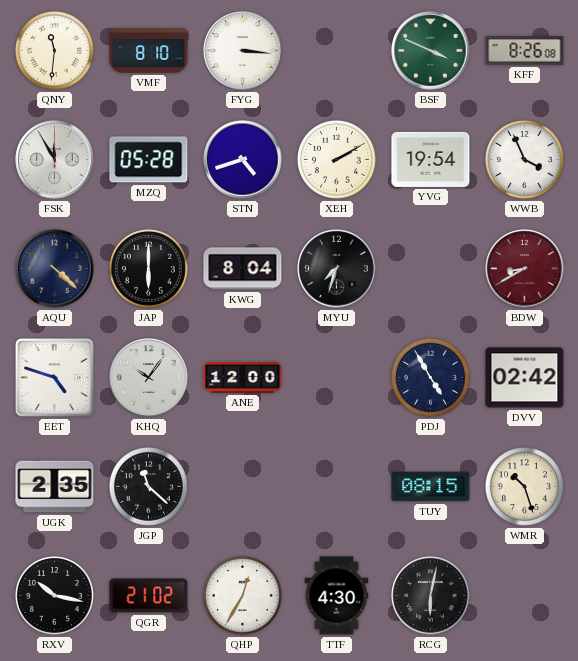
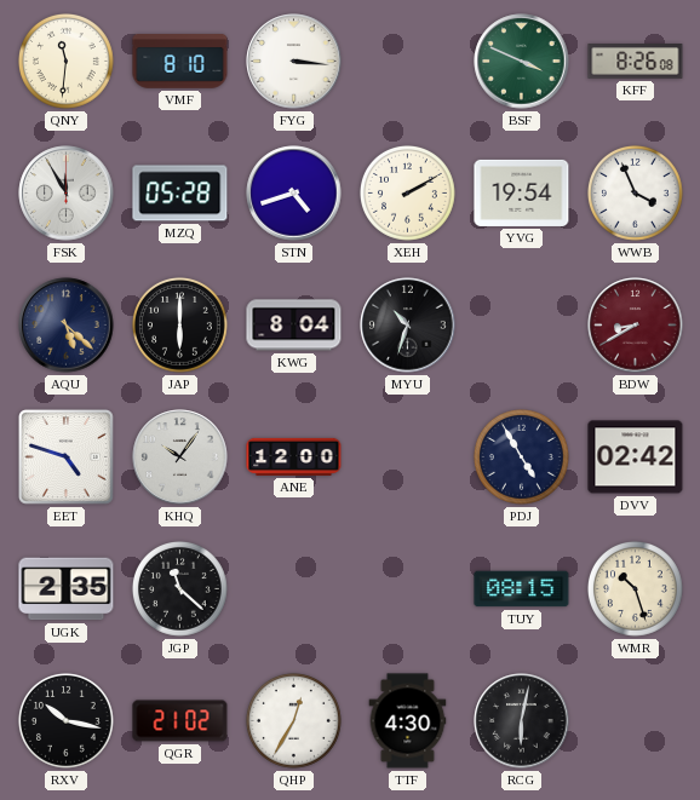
AQU: 4:22 -> 5:22
MYU: 7:33 -> 10:33
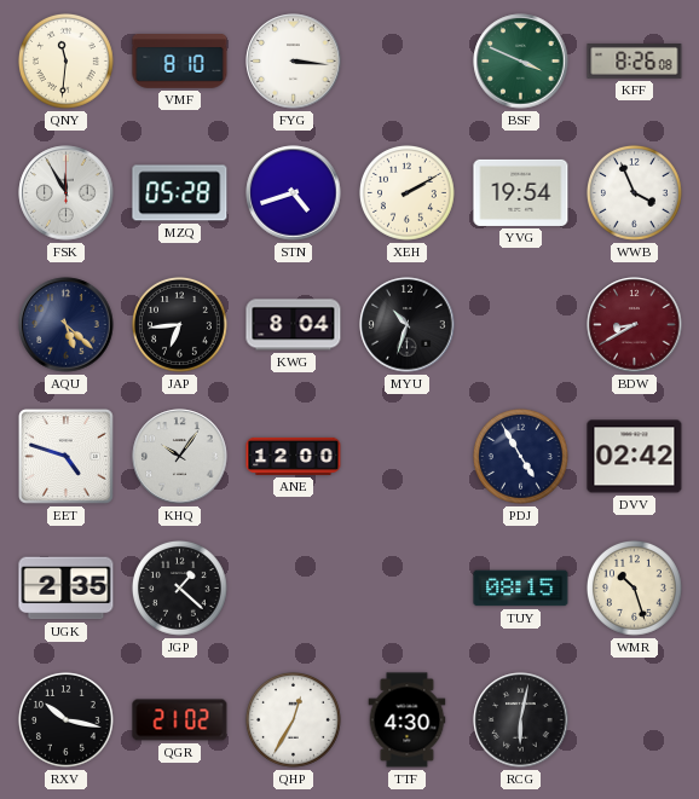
JAP: 6:00 -> 6:44
JGP: 11:22 -> 1:22
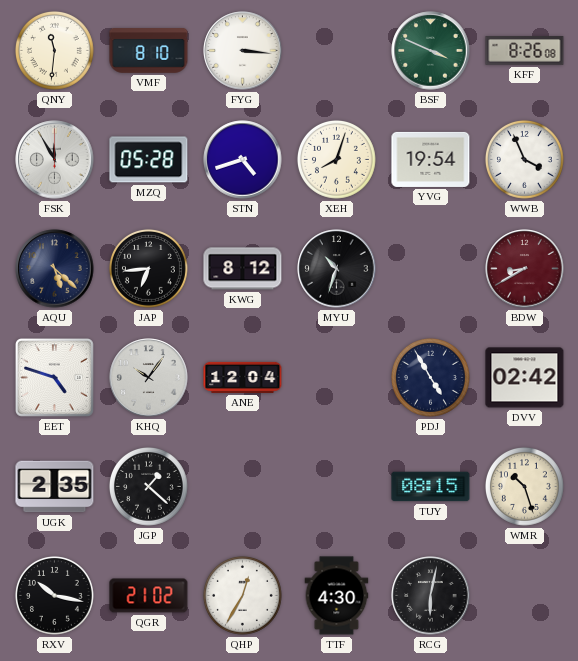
XEH: 2:10 -> 8:03
KWG: 8:04 -> 8:12
ANE: 12:00 -> 12:04
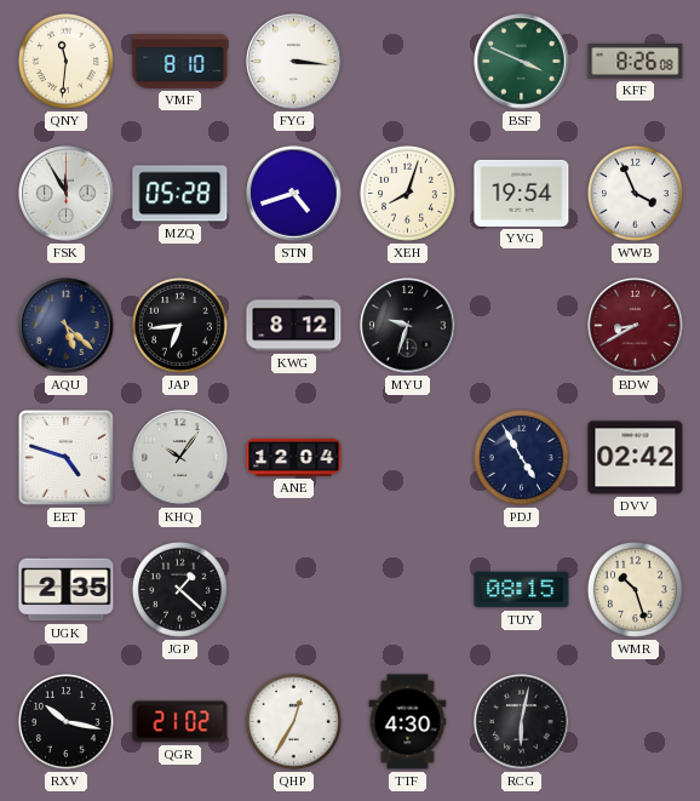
MYU: 10:33 -> 9:33
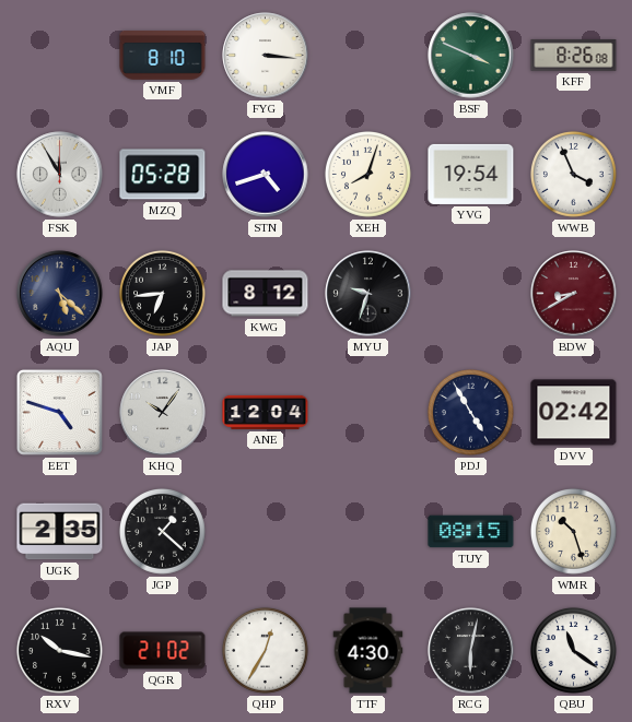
QNY: 11:31 -> none
QBU: none -> 11:21
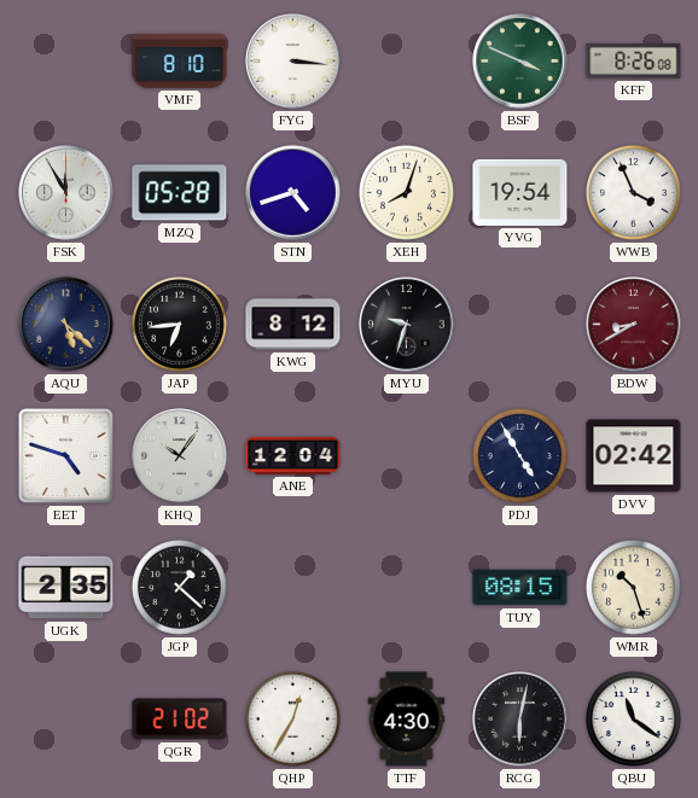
RXV: 10:17 -> none
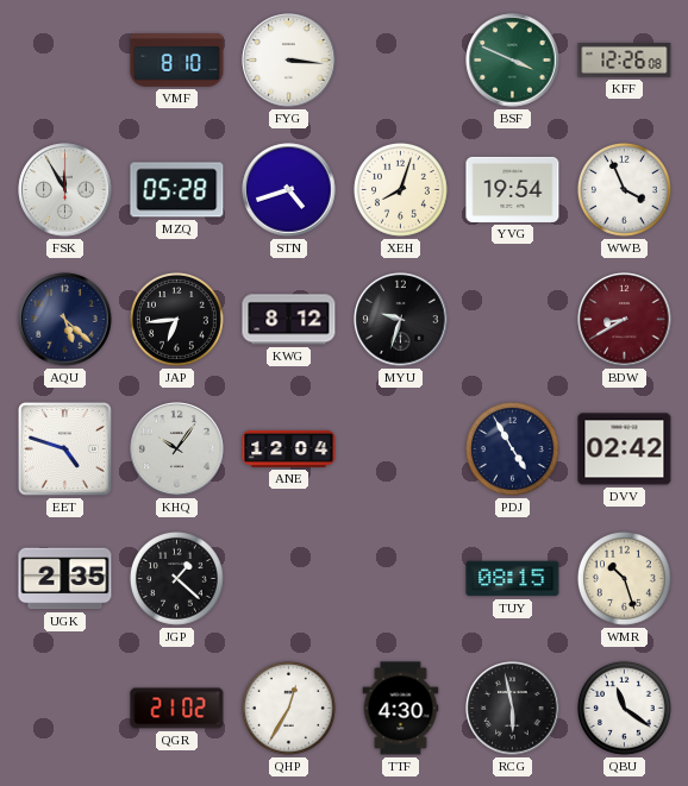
KFF: 8:26 -> 12:26
RCG: 6:02 -> 5:58
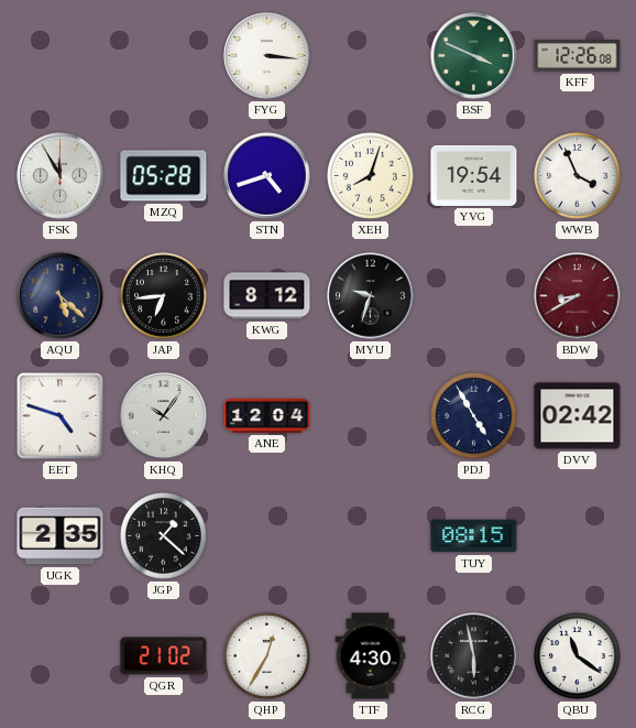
VMF: 8:10 -> none
WMR: 10:27 -> none
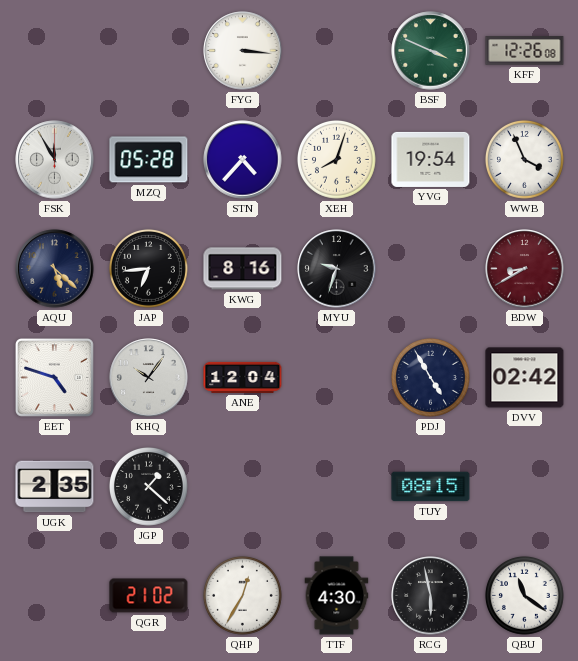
STN: 4:42 -> 4:37
KWG: 8:12 -> 8:16
